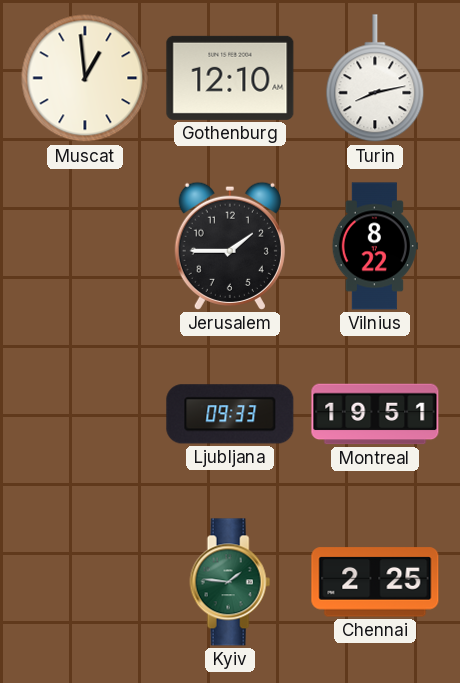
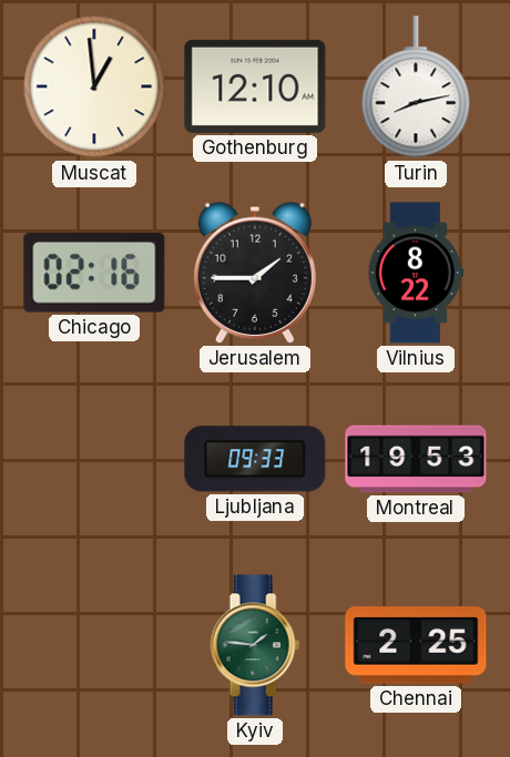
Chicago: none -> 02:16
Montreal: 19:51 -> 19:53
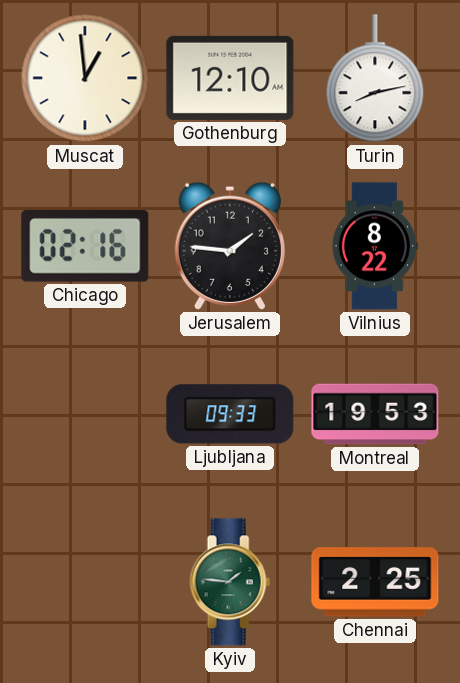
Jerusalem: 1:45 -> 1:46
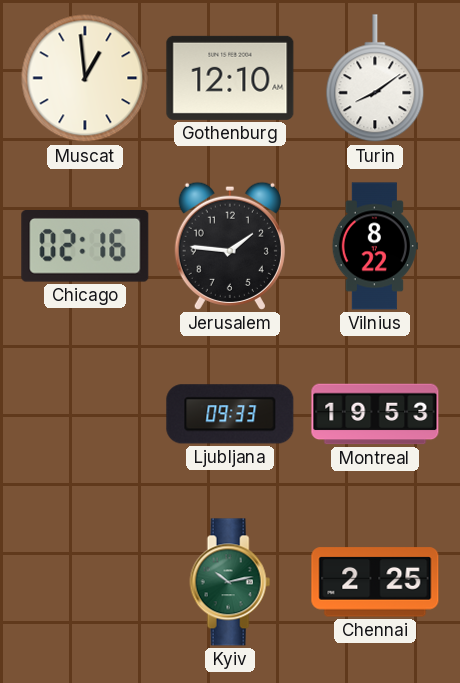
Turin: 8:13 -> 8:09
Kyiv: 1:46 -> 10:13
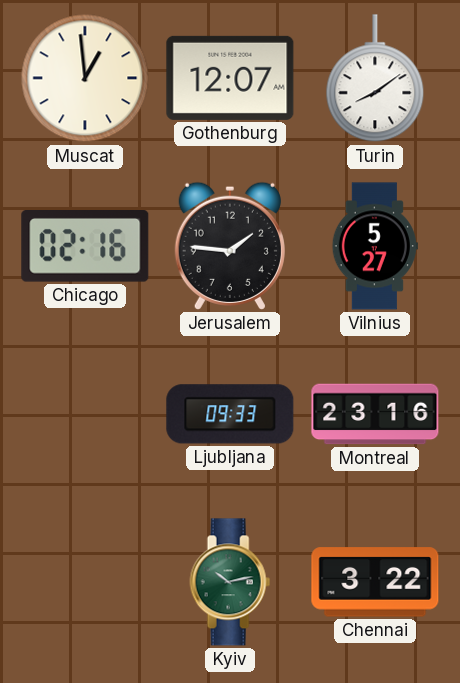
Gothenburg: 12:10 -> 12:07
Vilnius: 8:22 -> 5:27
Montreal: 19:53 -> 23:16
Chennai: 2:25 -> 3:22
